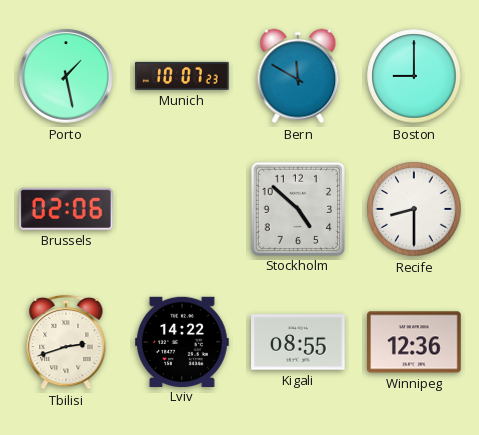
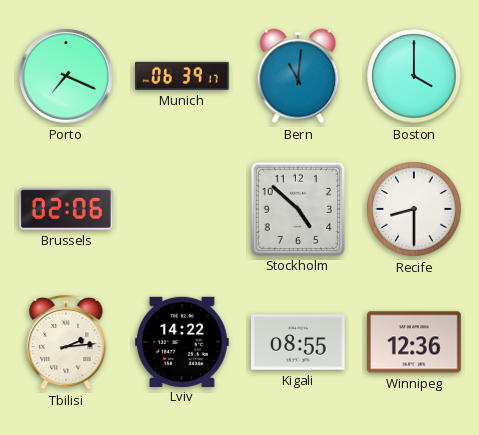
Porto: 1:28 -> 7:19
Munich: 10:07 -> 06:39
Bern: 11:50 -> 11:01
Boston: 9:00 -> 4:00
Tbilisi: 2:42 -> 2:14
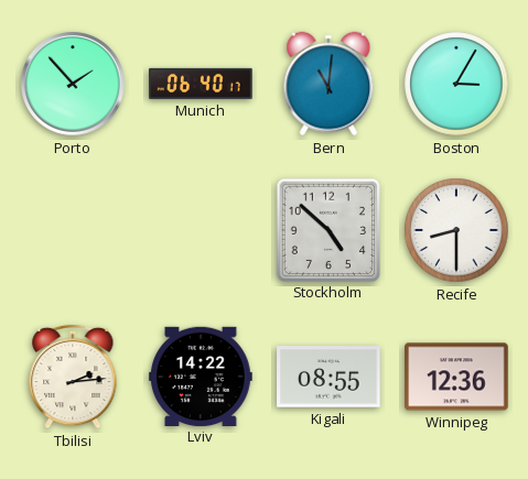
Porto: 7:19 -> 1:53
Munich: 06:39 -> 06:40
Boston: 4:00 -> 3:05
Brussels: 02:06 -> none
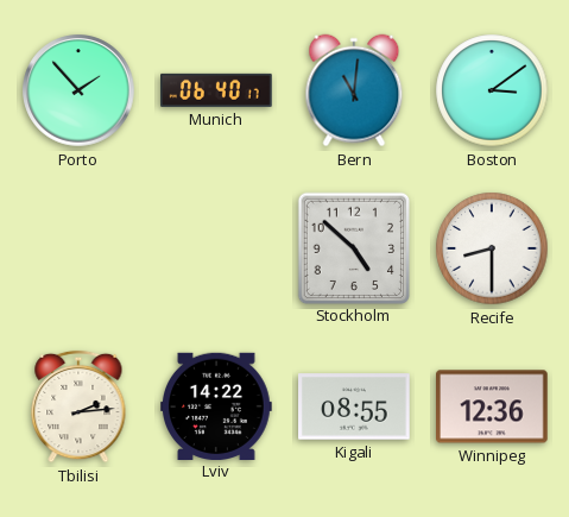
Boston: 3:05 -> 3:09
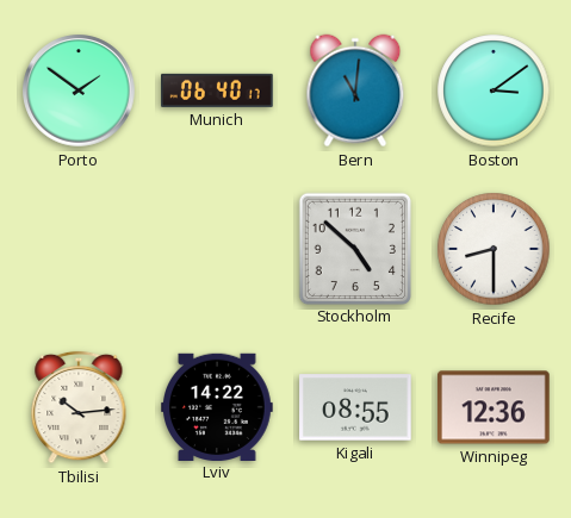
Porto: 1:53 -> 1:51
Tbilisi: 2:14 -> 10:14
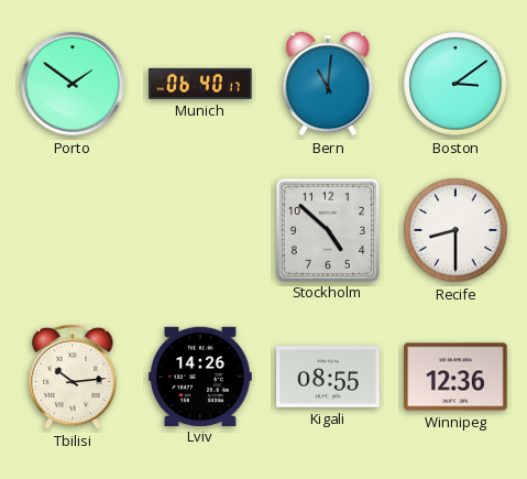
Lviv: 14:22 -> 14:26
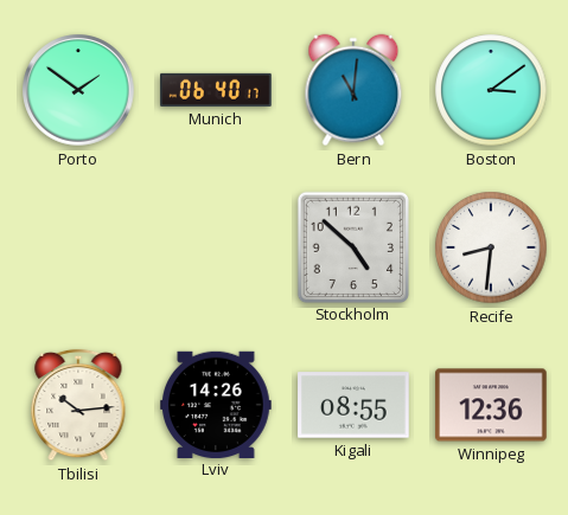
Recife: 8:30 -> 8:31
